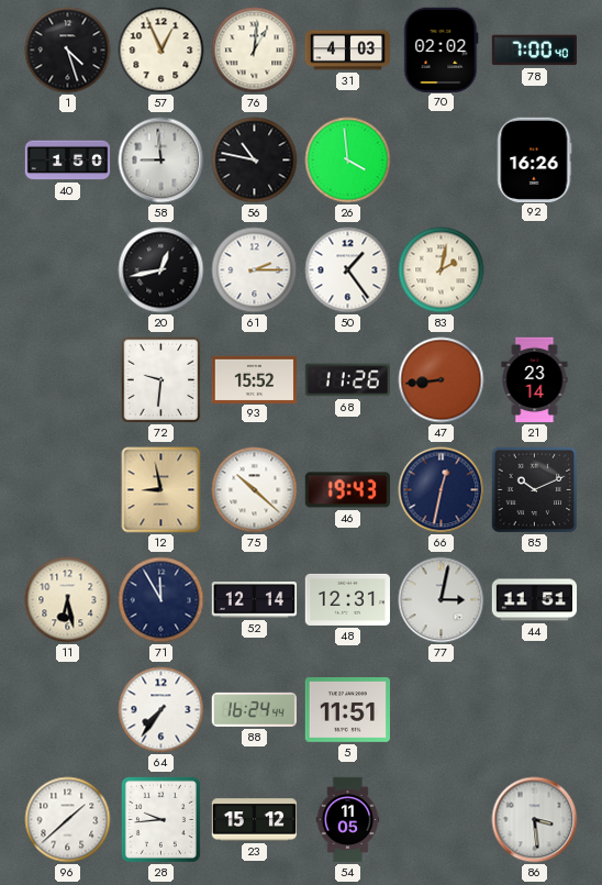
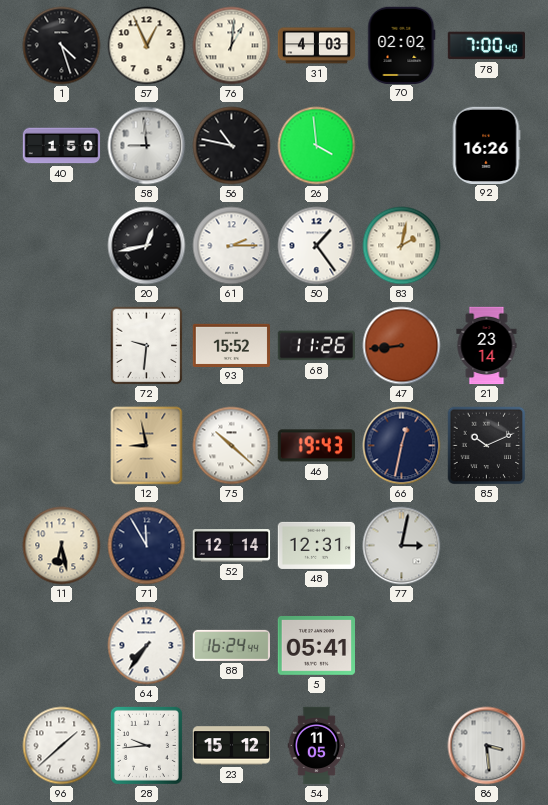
44: 11:51 -> none
5: 11:51 -> 05:41
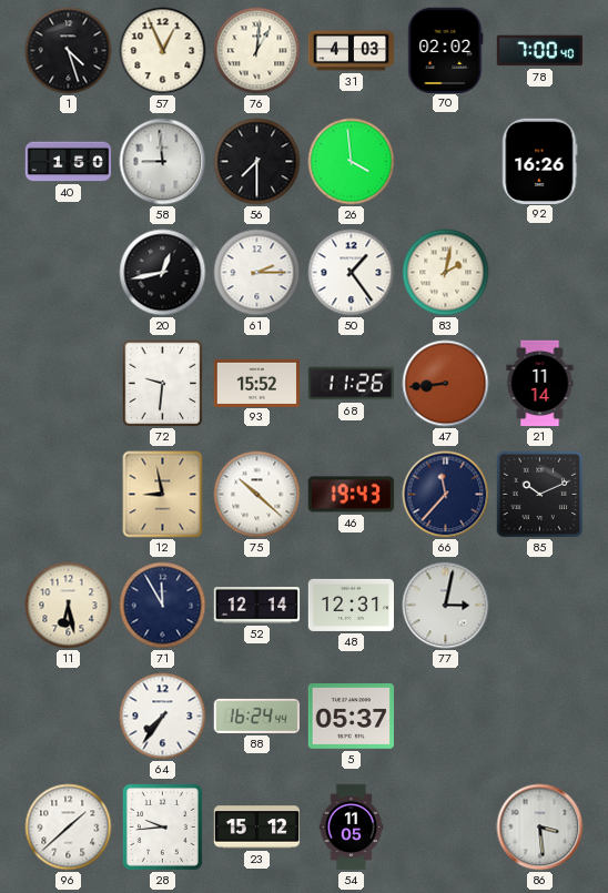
56: 10:47 -> 7:30
21: 23:14 -> 11:14
66: 12:32 -> 11:37
5: 05:41 -> 05:37
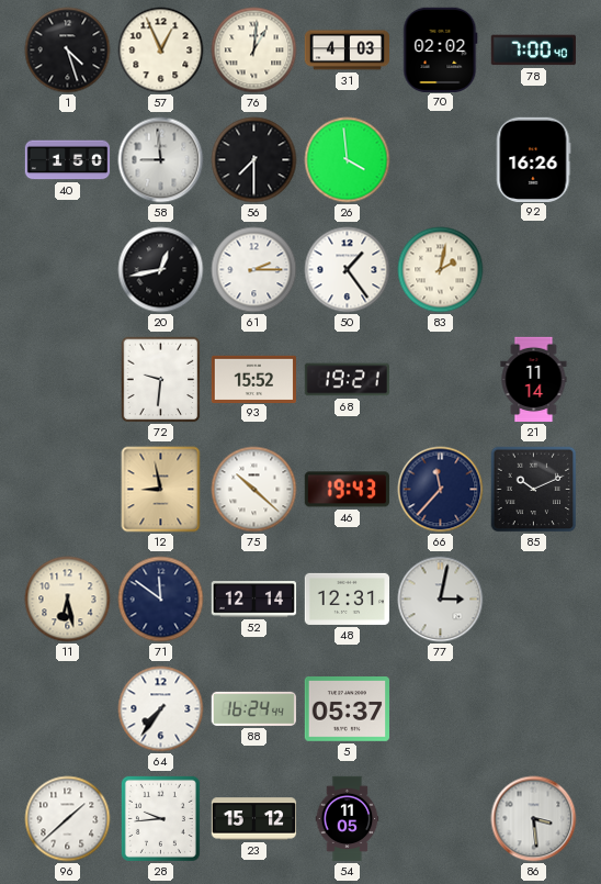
68: 11:26 -> 19:21
47: 8:44 -> none
71: 11:55 -> 11:51
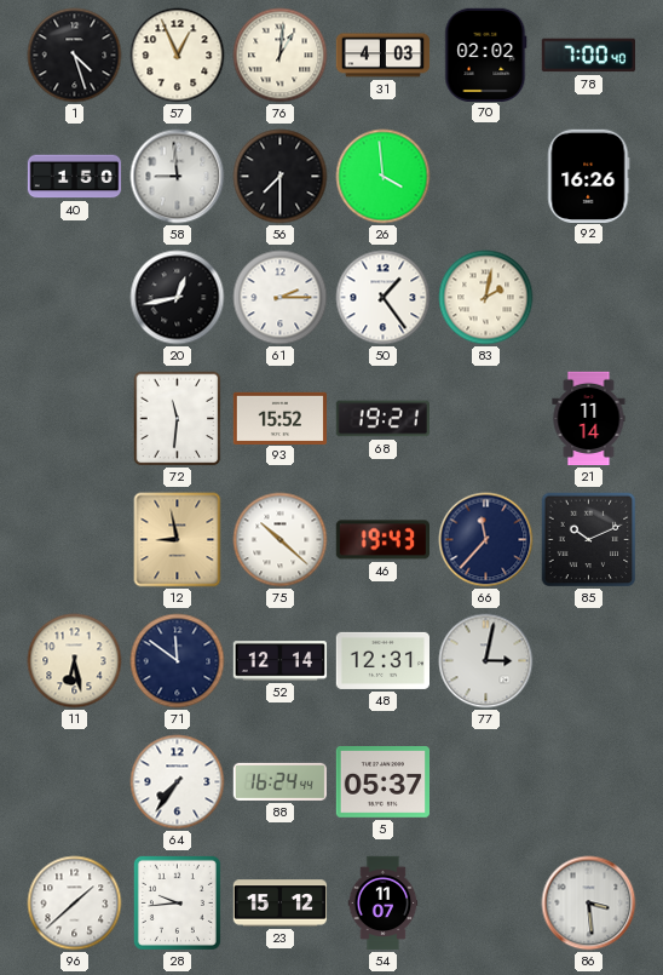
72: 9:31 -> 11:31
54: 11:05 -> 11:07
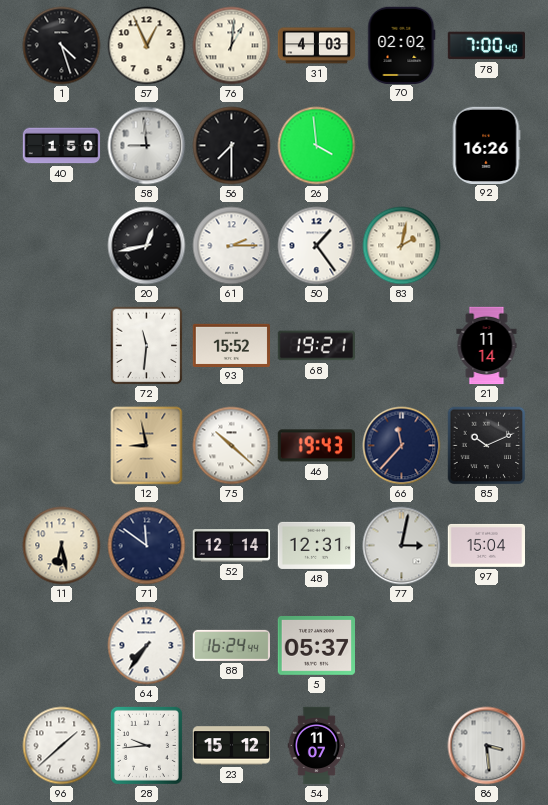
97: none -> 15:04
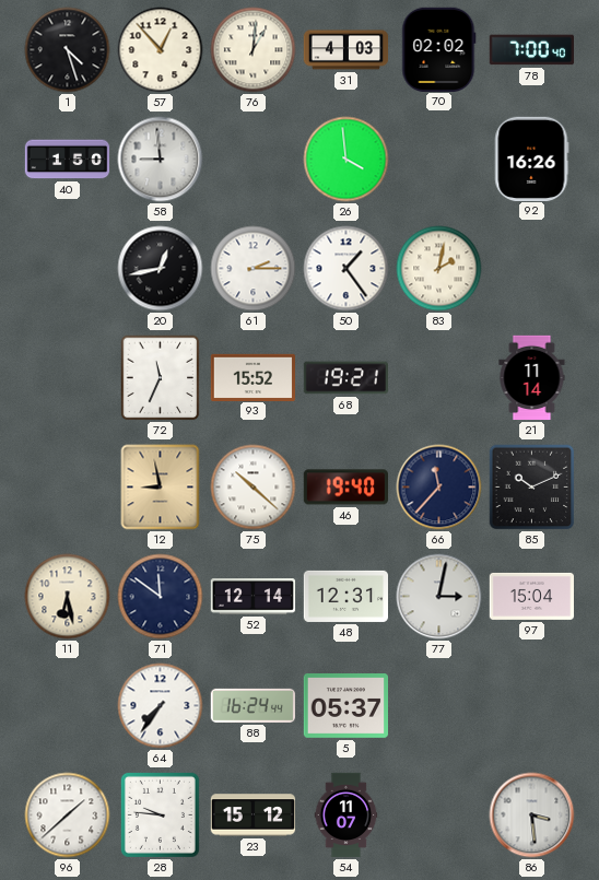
57: 12:56 -> 12:53
56: 7:30 -> none
72: 11:31 -> 11:34
46: 19:43 -> 19:40
28: 9:44 -> 9:46
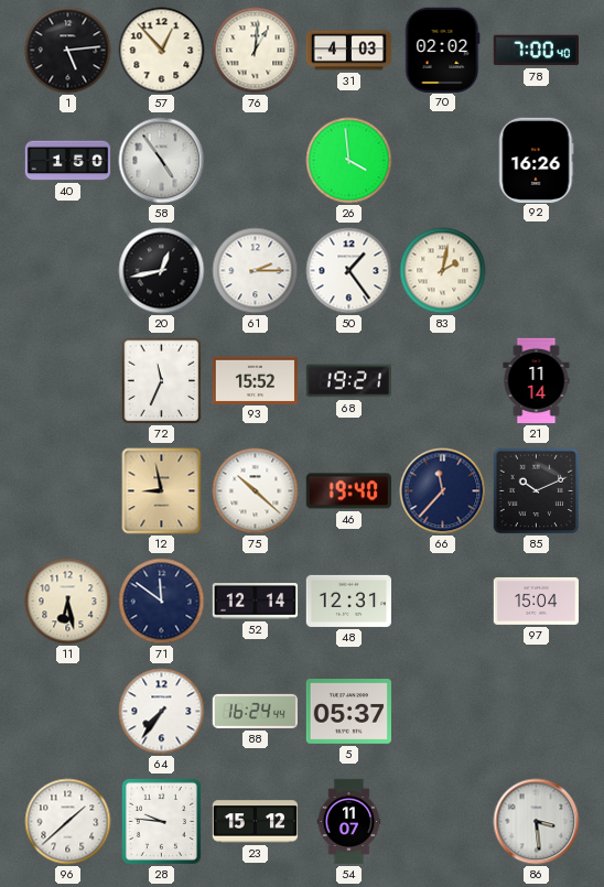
1: 4:27 -> 5:14
58: 8:59 -> 4:54
77: 3:02 -> none
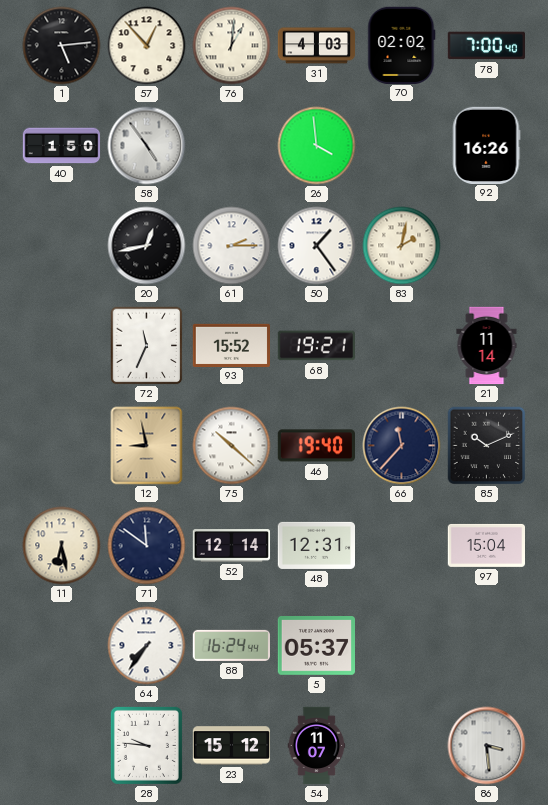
96: 1:38 -> none
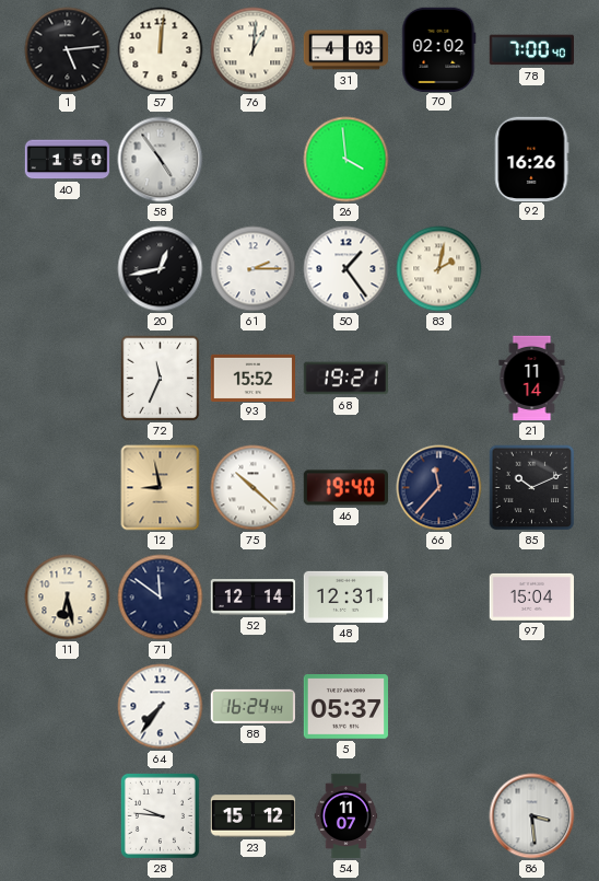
57: 12:53 -> 12:01
